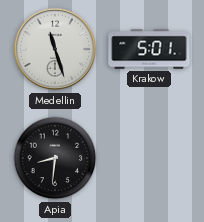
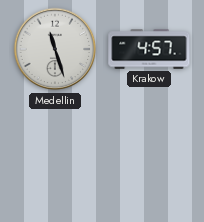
Krakow: 5:01 -> 4:57
Apia: 8:31 -> none
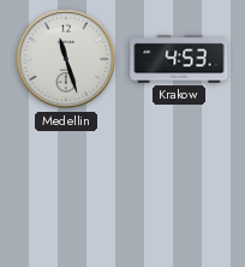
Krakow: 4:57 -> 4:53
